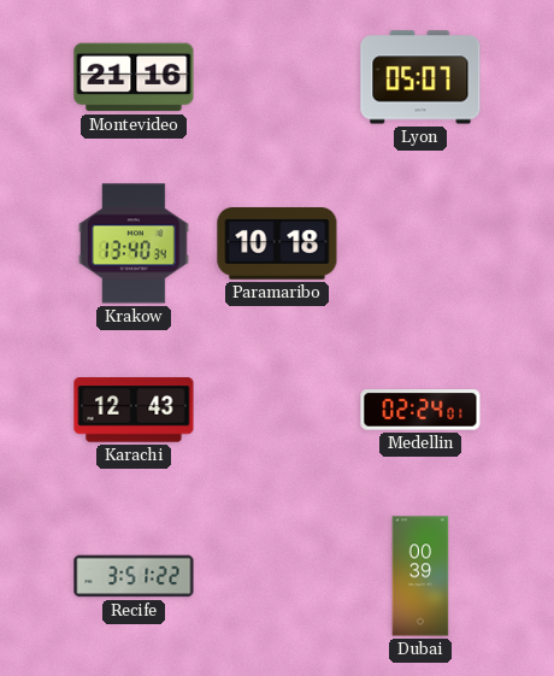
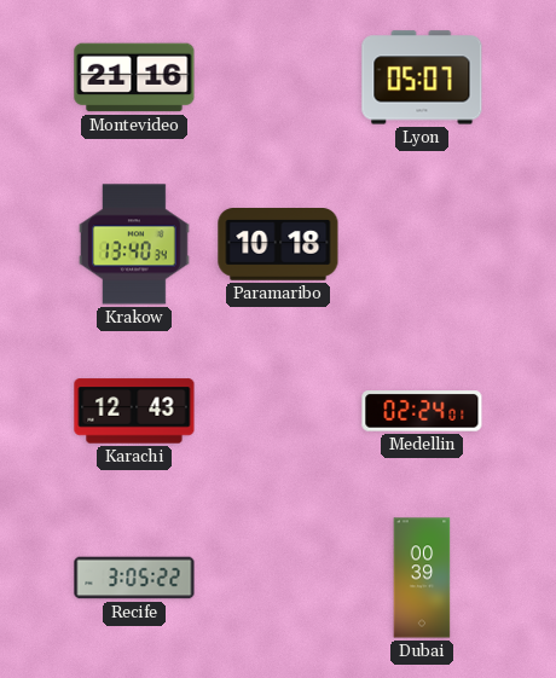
Recife: 3:51 -> 3:05
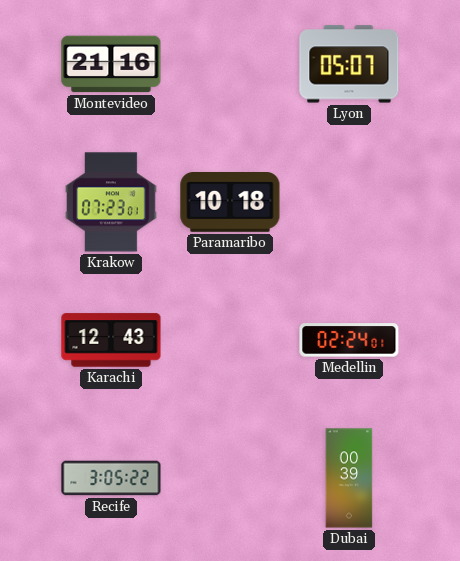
Krakow: 13:40 -> 07:23
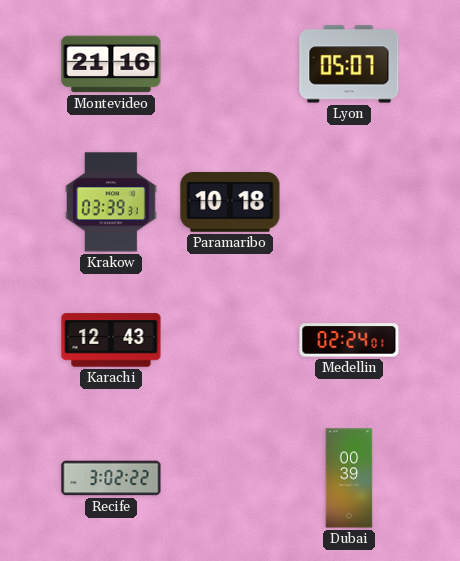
Krakow: 07:23 -> 03:39
Recife: 3:05 -> 3:02
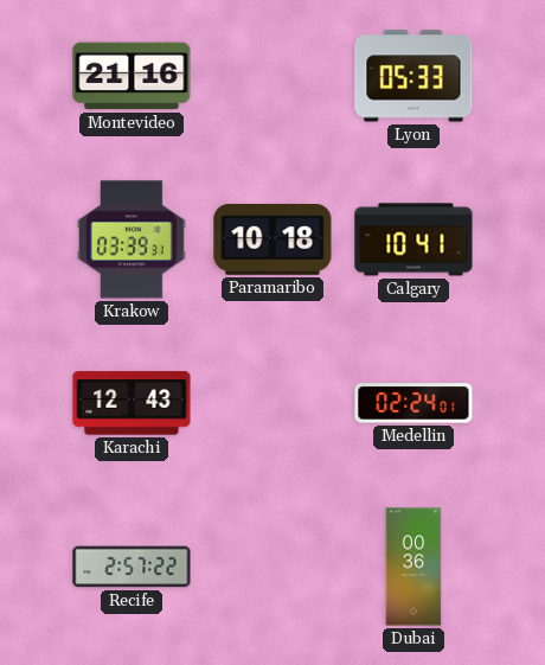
Lyon: 05:07 -> 05:33
Calgary: none -> 10:41
Recife: 3:02 -> 2:57
Dubai: 00:39 -> 00:36
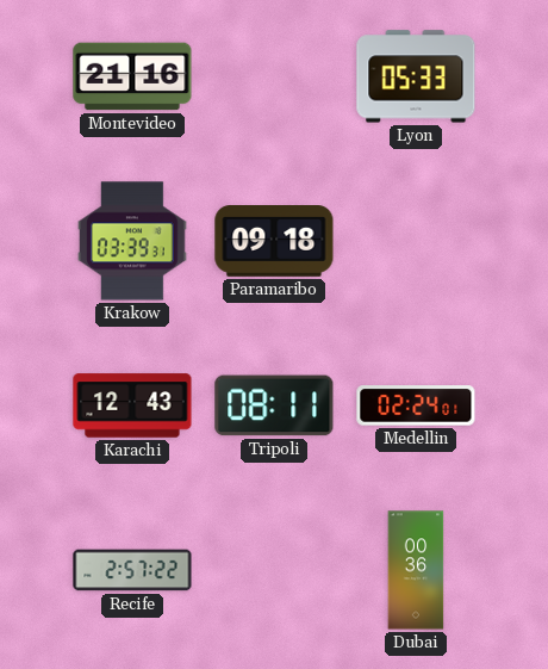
Paramaribo: 10:18 -> 09:18
Calgary: 10:41 -> none
Tripoli: none -> 08:11
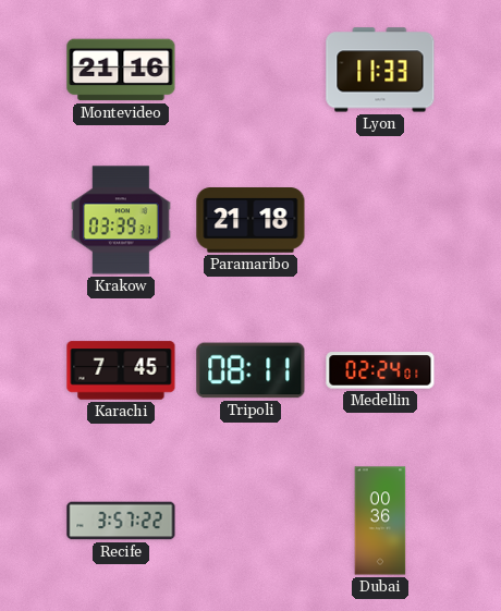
Lyon: 05:33 -> 11:33
Paramaribo: 09:18 -> 21:18
Karachi: 12:43 -> 7:45
Recife: 2:57 -> 3:57
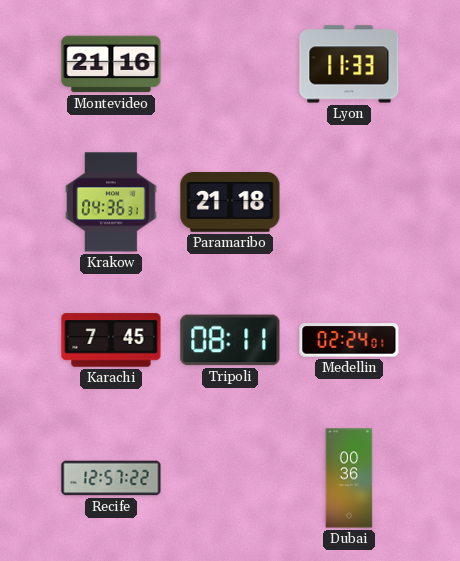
Krakow: 03:39 -> 04:36
Recife: 3:57 -> 12:57
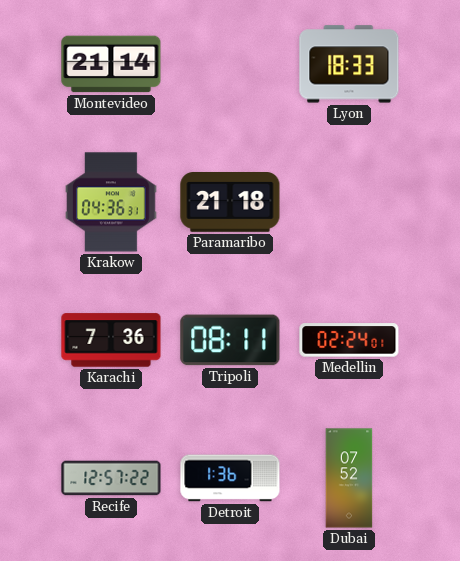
Montevideo: 21:16 -> 21:14
Lyon: 11:33 -> 18:33
Karachi: 7:45 -> 7:36
Detroit: none -> 1:36
Dubai: 00:36 -> 07:52
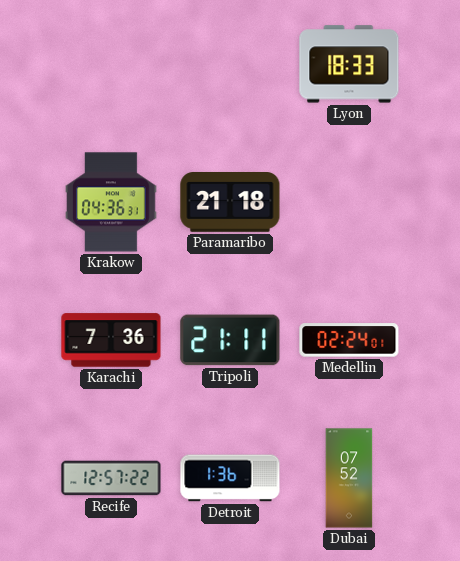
Montevideo: 21:14 -> none
Tripoli: 08:11 -> 21:11
